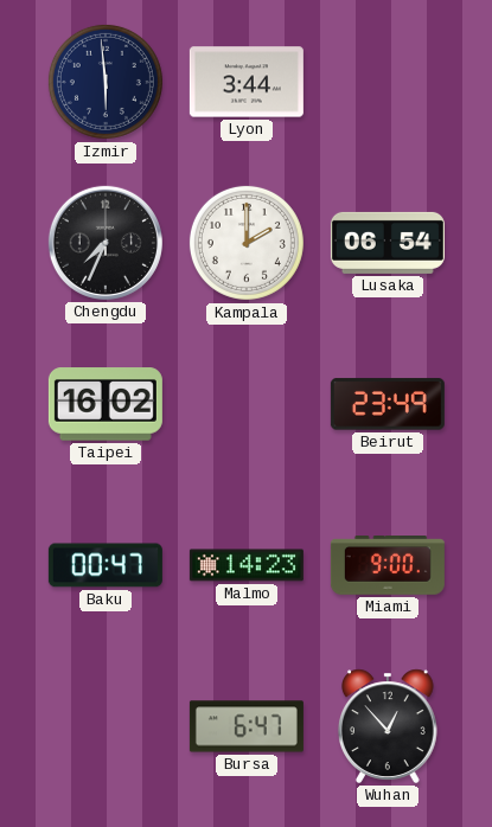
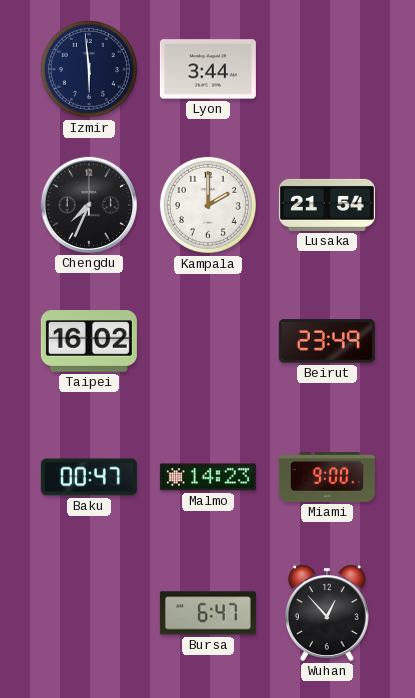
Lusaka: 06:54 -> 21:54
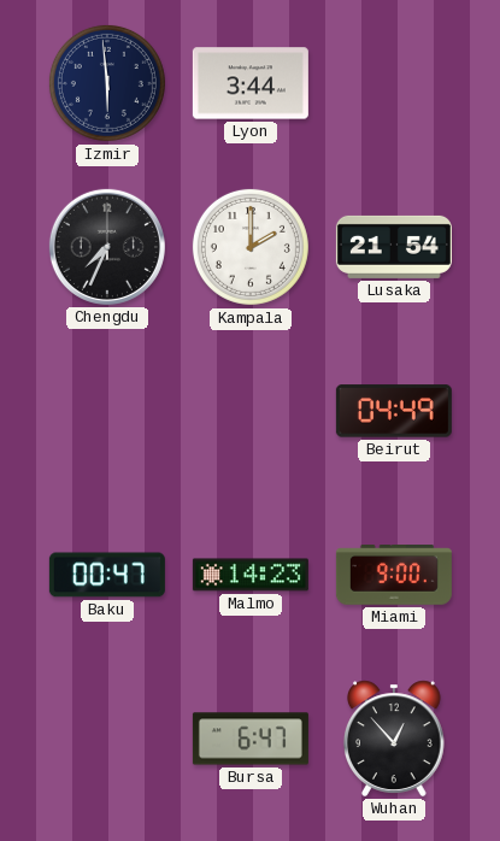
Taipei: 16:02 -> none
Beirut: 23:49 -> 04:49
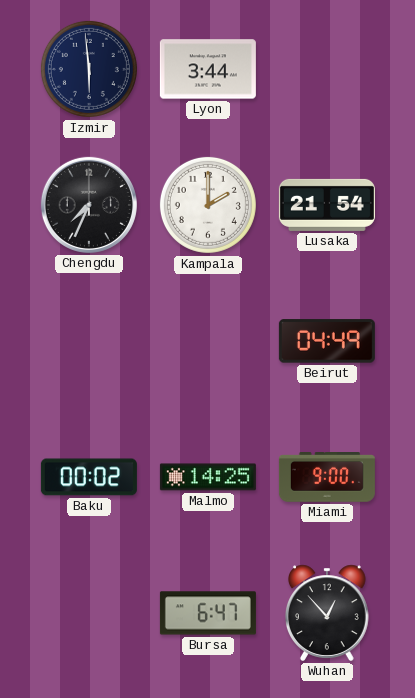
Baku: 00:47 -> 00:02
Malmo: 14:23 -> 14:25
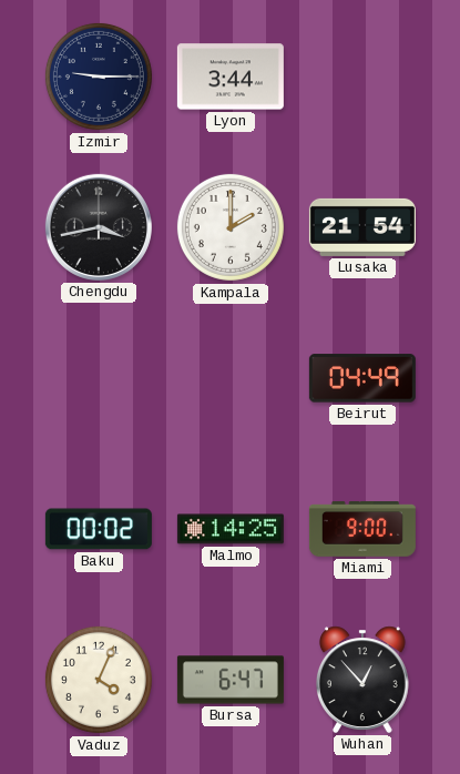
Izmir: 5:59 -> 9:15
Chengdu: 7:34 -> 3:43
Vaduz: none -> 4:04
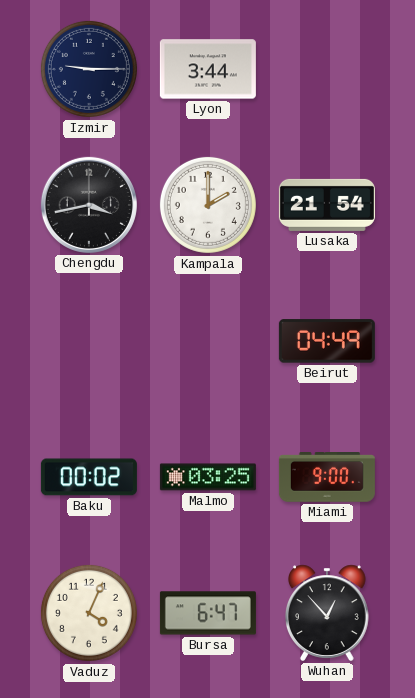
Malmo: 14:25 -> 03:25
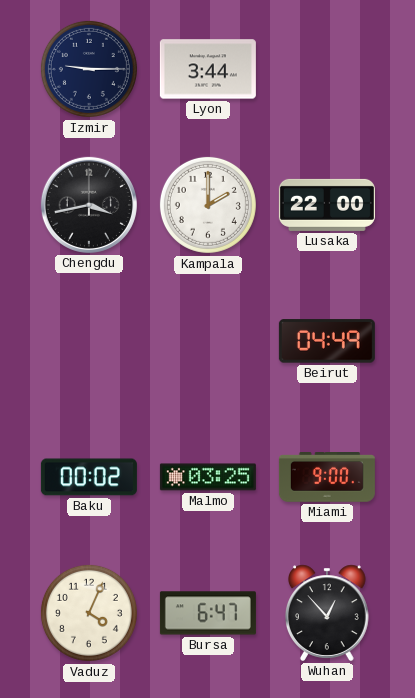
Lusaka: 21:54 -> 22:00
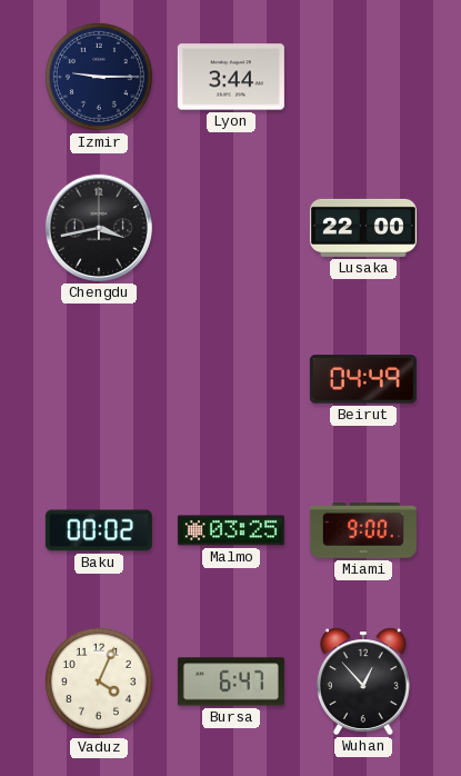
Kampala: 2:00 -> none
